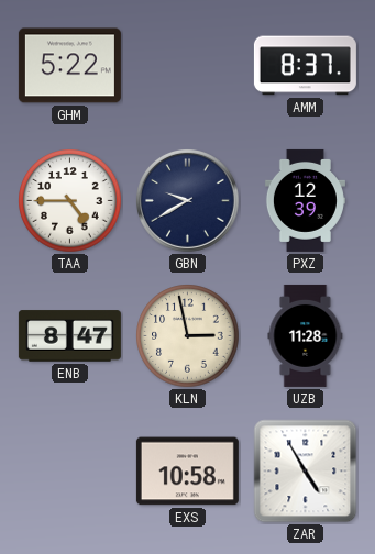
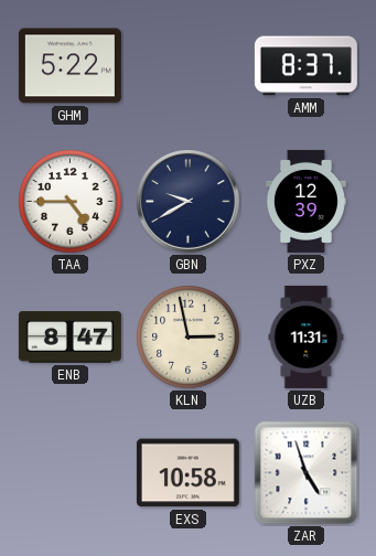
UZB: 11:28 -> 11:31
ZAR: 4:55 -> 4:57
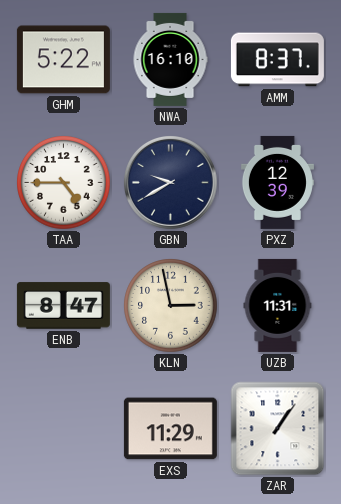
NWA: none -> 16:10
EXS: 10:58 -> 11:29
ZAR: 4:57 -> 1:06
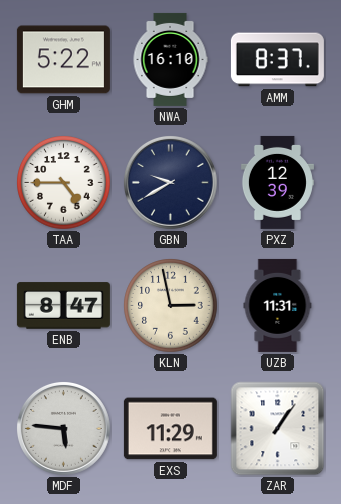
MDF: none -> 5:46
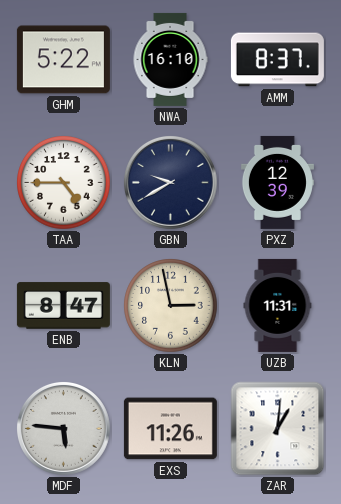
EXS: 11:29 -> 11:26
ZAR: 1:06 -> 1:01
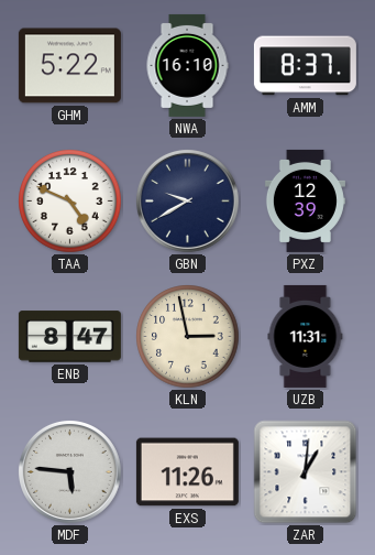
TAA: 4:45 -> 4:49
